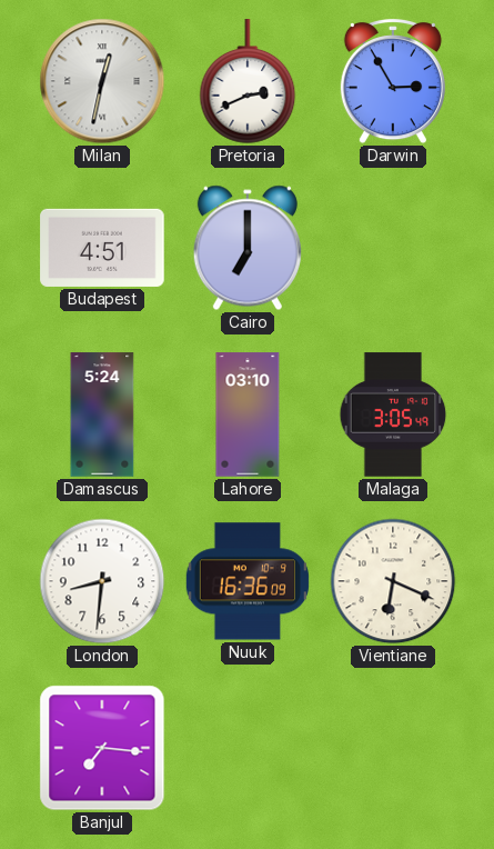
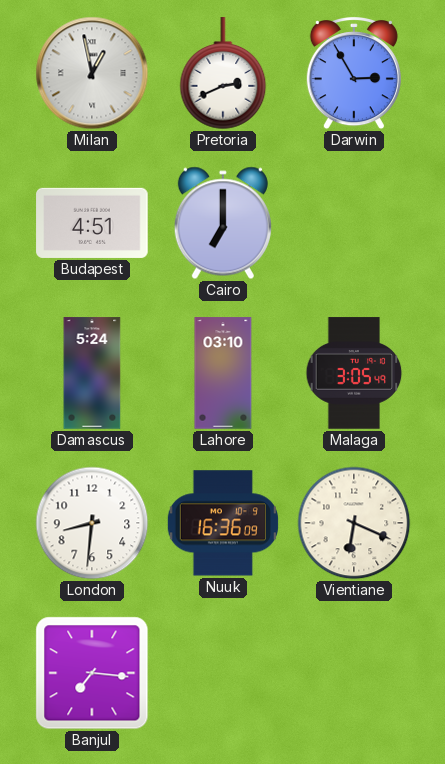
Milan: 12:32 -> 12:58
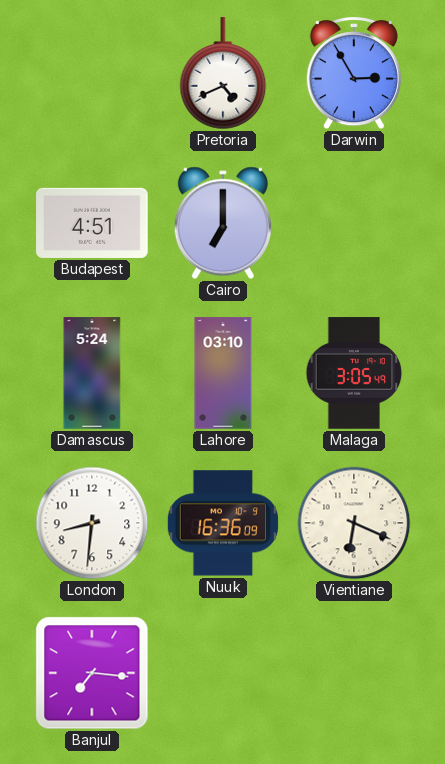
Milan: 12:58 -> none
Pretoria: 2:41 -> 4:41
